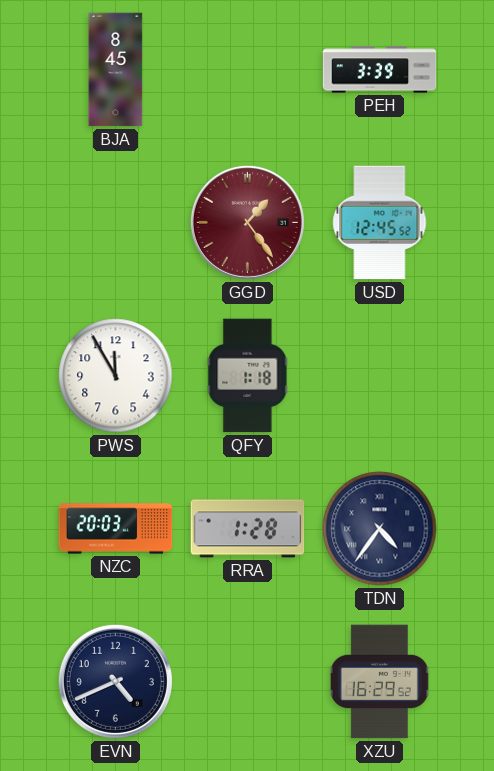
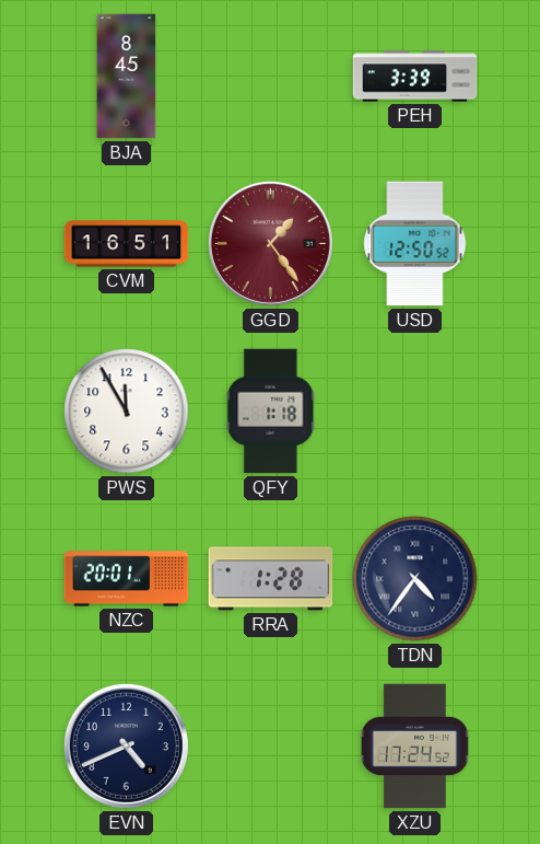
CVM: none -> 16:51
USD: 12:45 -> 12:50
NZC: 20:03 -> 20:01
XZU: 16:29 -> 17:24
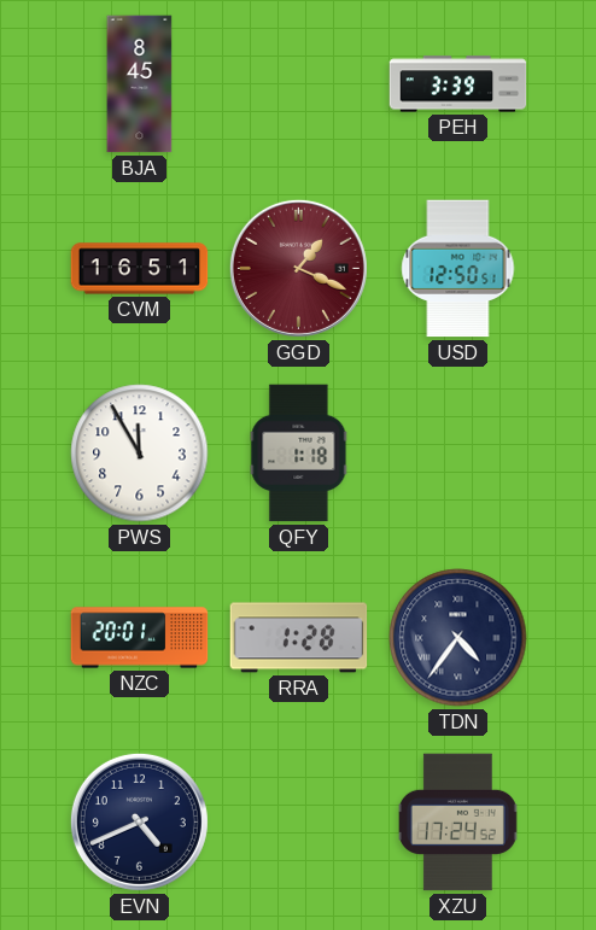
GGD: 1:24 -> 1:19
USD: 12:50:52 -> 12:50:51
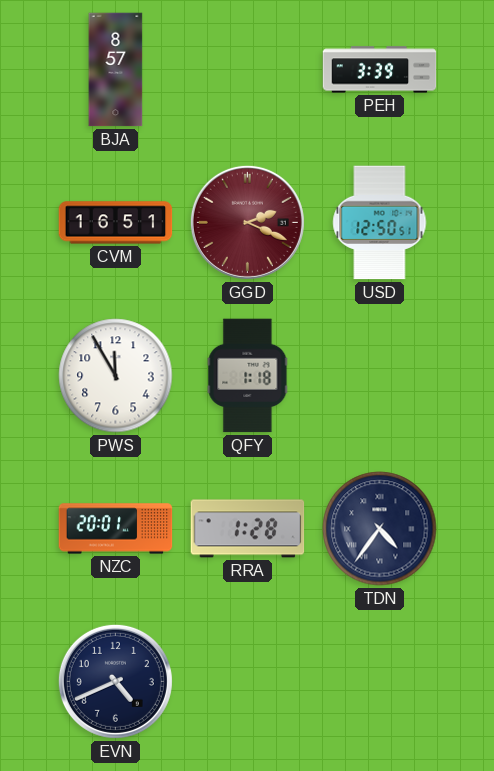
BJA: 8:45 -> 8:57
GGD: 1:19 -> 2:19
XZU: 17:24 -> none
